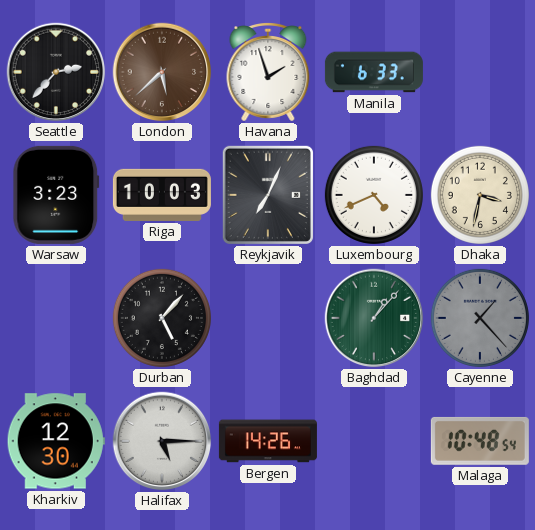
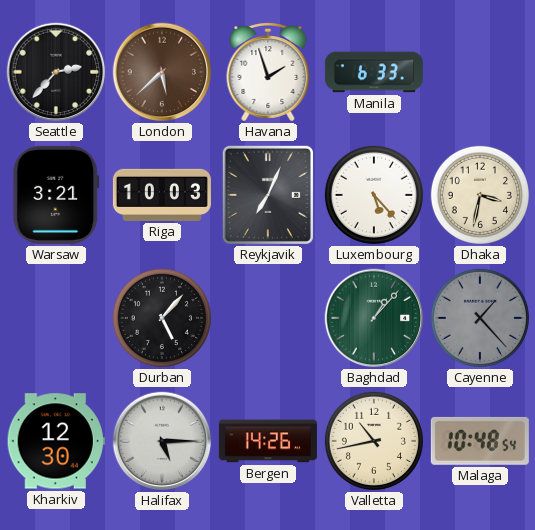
Warsaw: 3:23 -> 3:21
Luxembourg: 4:41 -> 5:23
Valletta: none -> 10:43
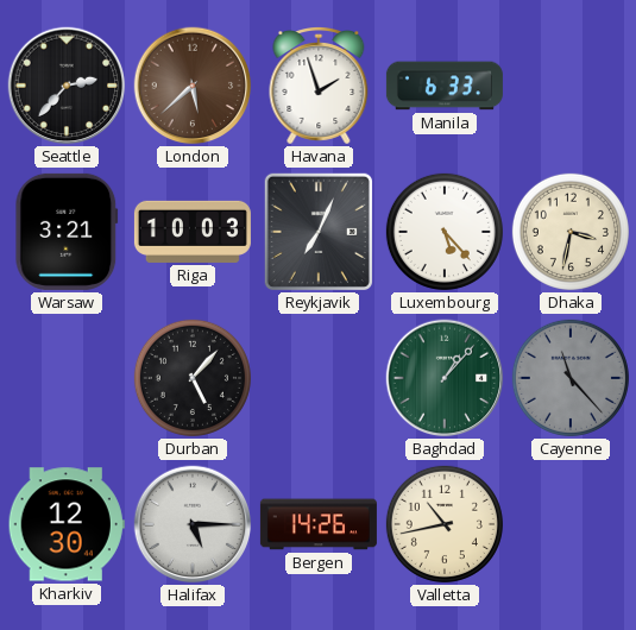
Cayenne: 1:23 -> 11:23
Malaga: 10:48 -> none
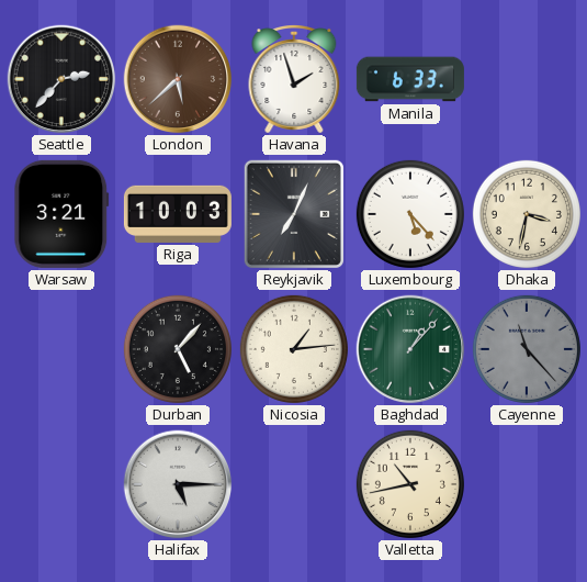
Nicosia: none -> 1:14
Kharkiv: 12:30 -> none
Bergen: 14:26 -> none
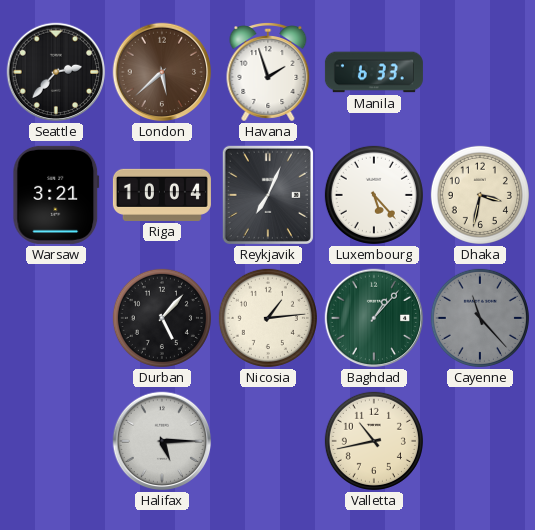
Riga: 10:03 -> 10:04
